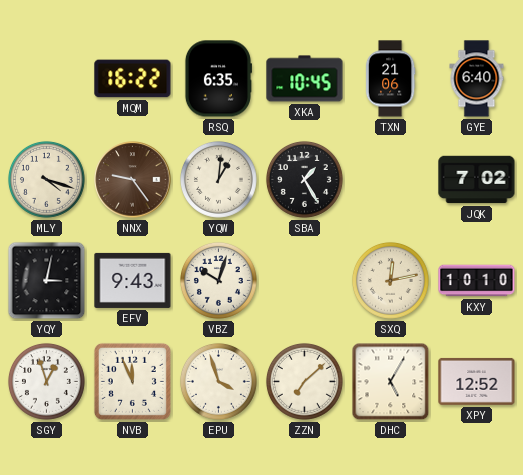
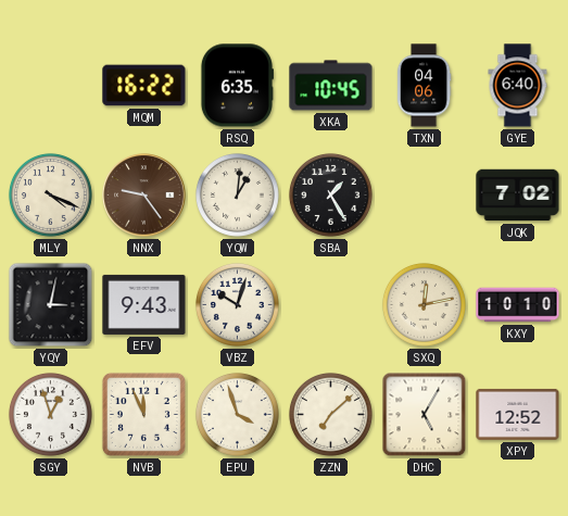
TXN: 21:06 -> 04:06
MLY: 4:18 -> 4:19
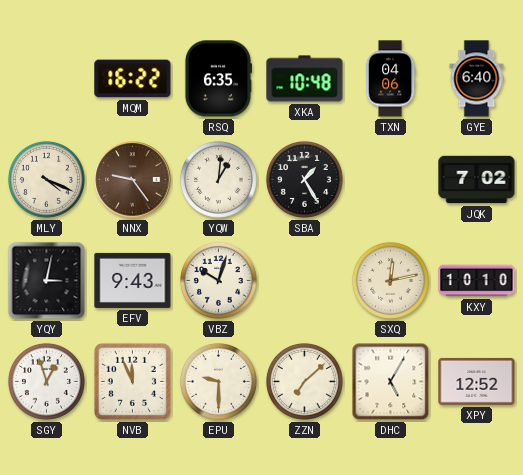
XKA: 10:45 -> 10:48
EPU: 3:57 -> 9:30
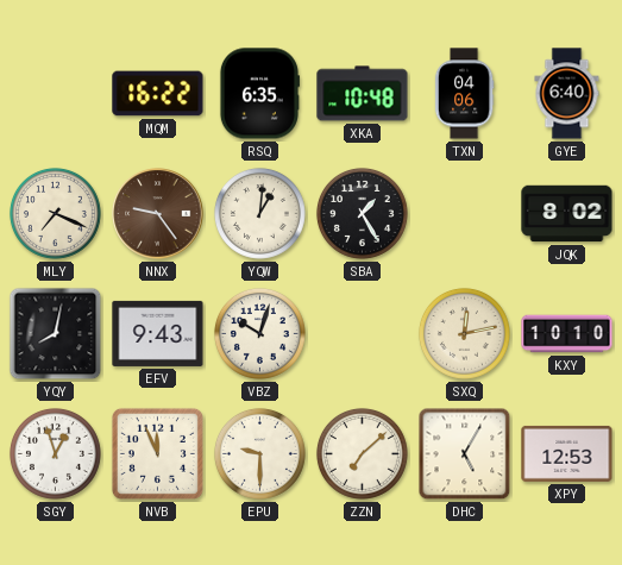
MLY: 4:19 -> 7:19
JQK: 7:02 -> 8:02
YQY: 3:02 -> 8:02
XPY: 12:52 -> 12:53
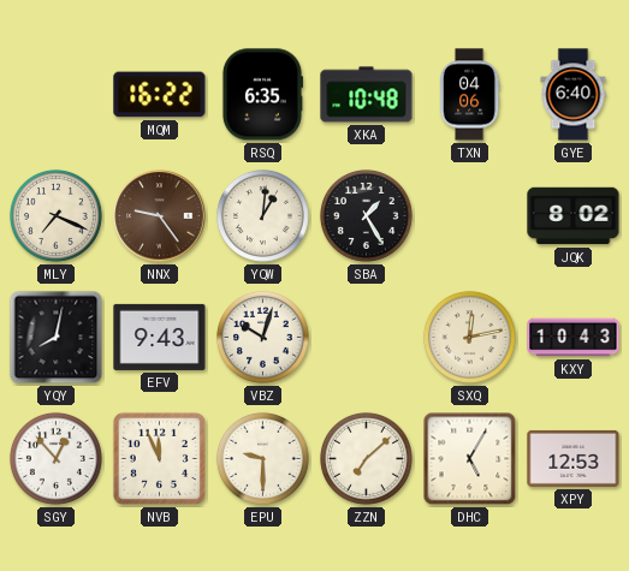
KXY: 10:10 -> 10:43
SGY: 12:57 -> 12:53
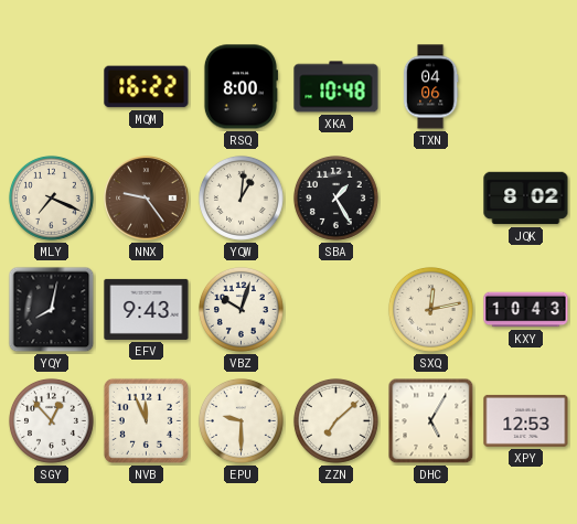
RSQ: 6:35 -> 8:00
GYE: 6:40 -> none
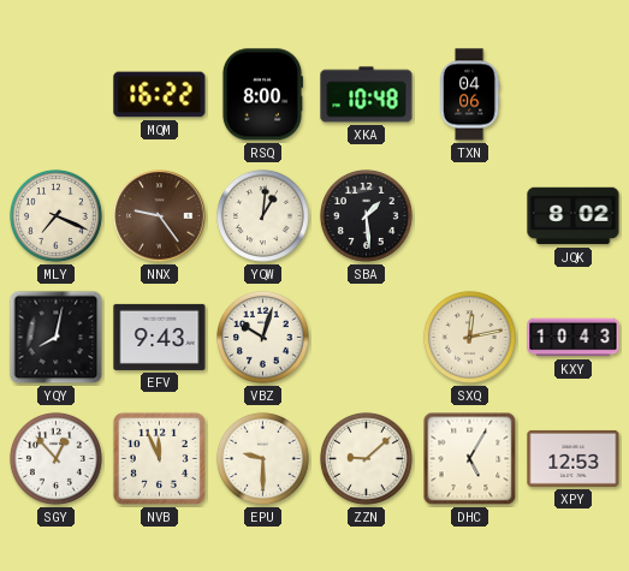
SBA: 1:25 -> 1:29
ZZN: 7:08 -> 9:08
